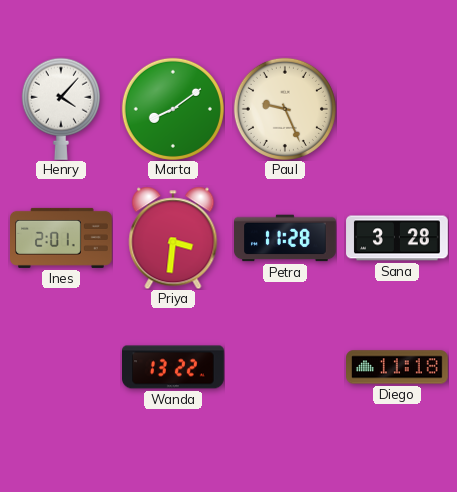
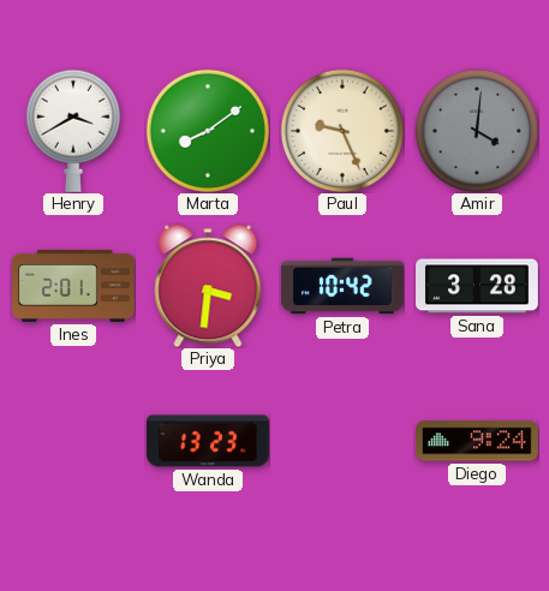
Henry: 4:07 -> 3:40
Amir: none -> 4:01
Petra: 11:28 -> 10:42
Wanda: 13:22 -> 13:23
Diego: 11:18 -> 9:24
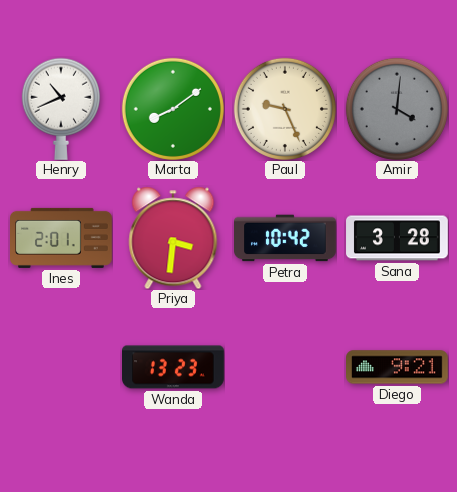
Henry: 3:40 -> 10:41
Diego: 9:24 -> 9:21
